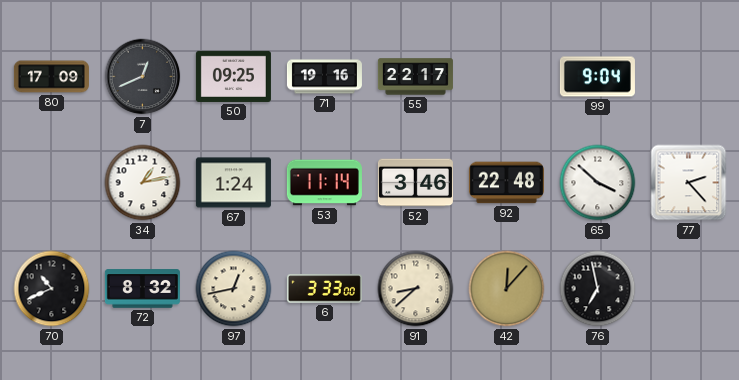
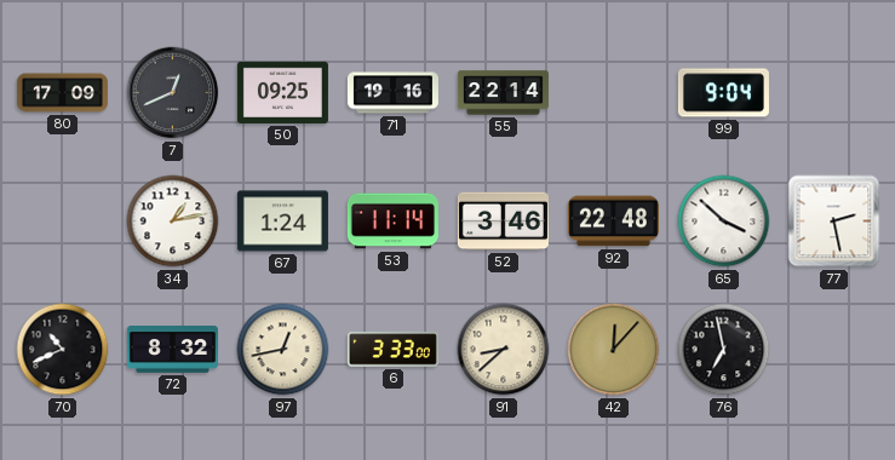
55: 22:17 -> 22:14
77: 2:23 -> 2:28
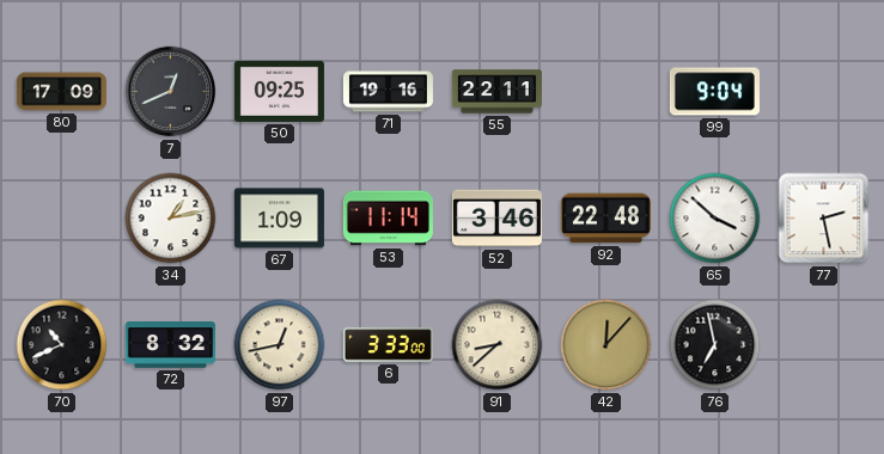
55: 22:14 -> 22:11
67: 1:24 -> 1:09
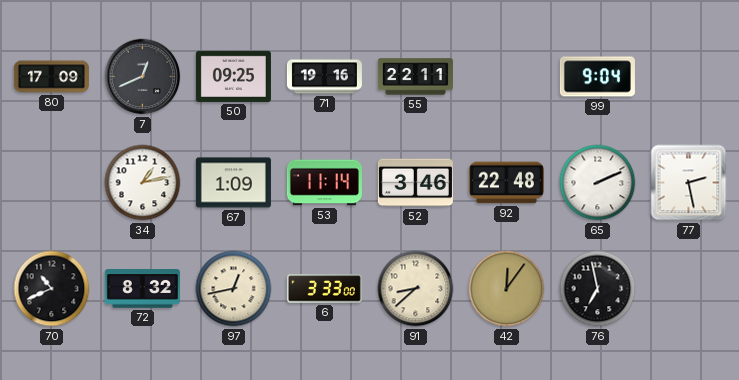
65: 3:52 -> 2:11
42: 12:07 -> 12:06
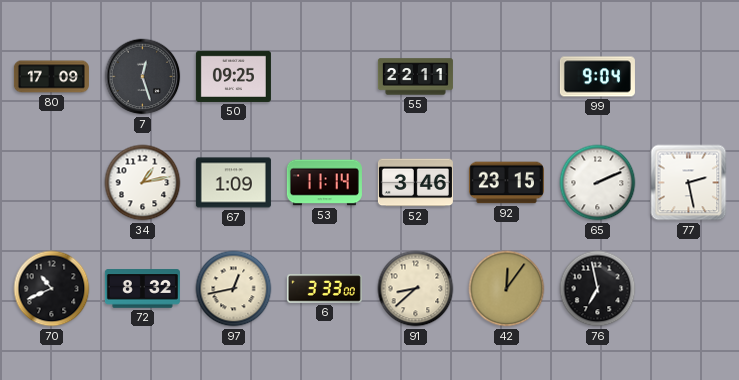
7: 12:41 -> 12:27
71: 19:16 -> none
92: 22:48 -> 23:15
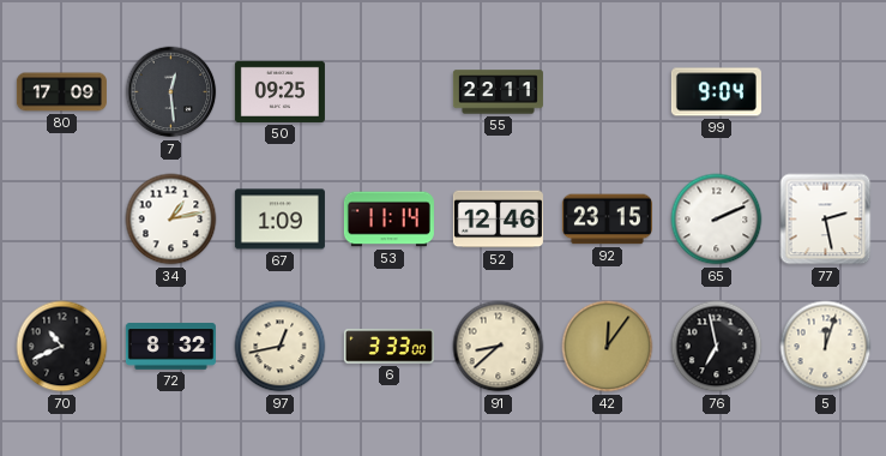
7: 12:27 -> 12:29
52: 3:46 -> 12:46
5: none -> 12:03
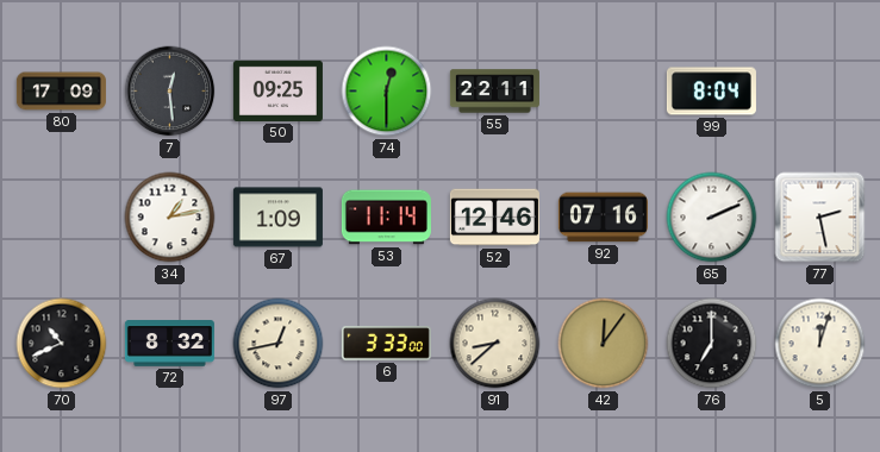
74: none -> 12:30
99: 9:04 -> 8:04
92: 23:15 -> 07:16
76: 6:58 -> 7:00
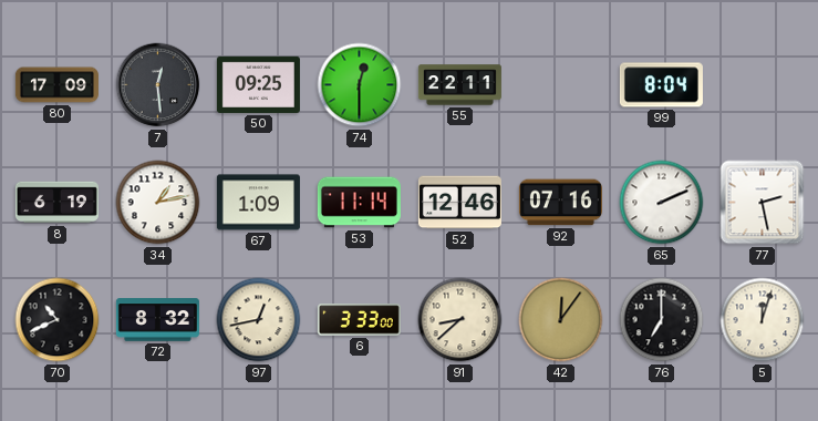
8: none -> 6:19
